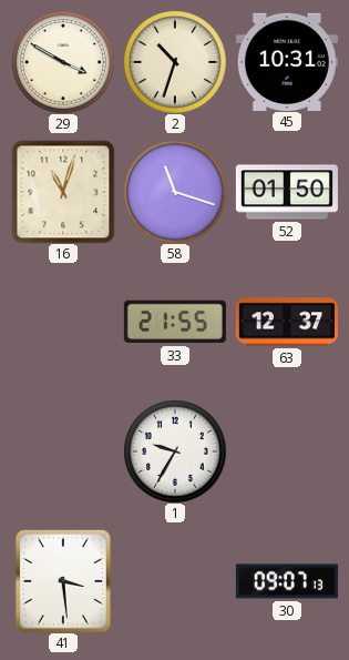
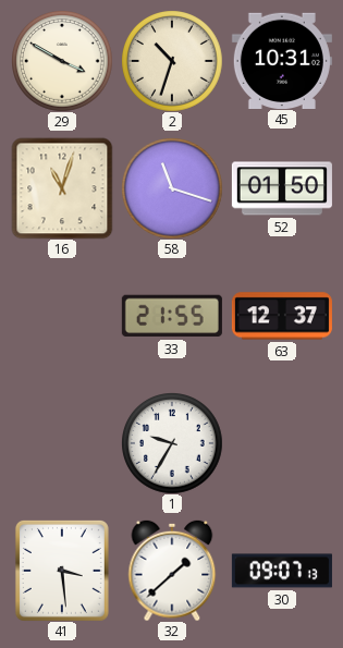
32: none -> 1:38
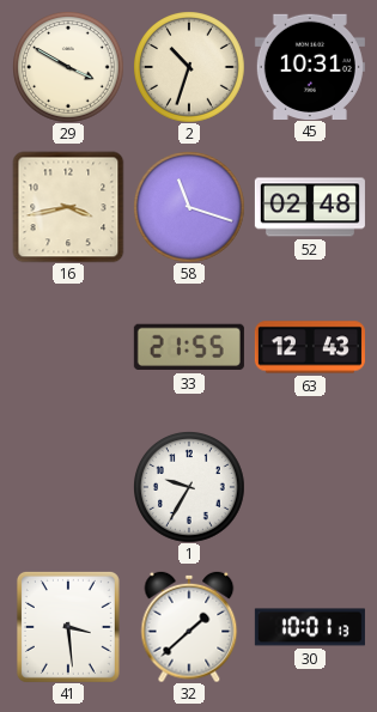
16: 11:03 -> 3:43
52: 01:50 -> 02:48
63: 12:37 -> 12:43
30: 09:07 -> 10:01
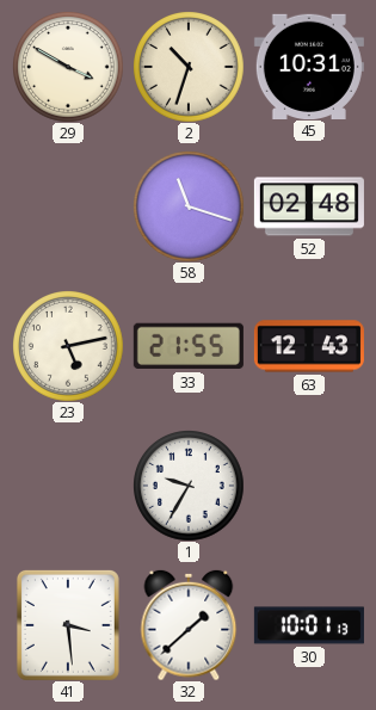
16: 3:43 -> none
23: none -> 5:13
